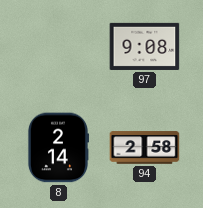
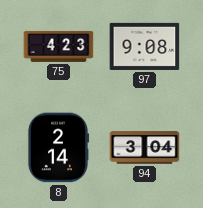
75: none -> 4:23
94: 2:58 -> 3:04
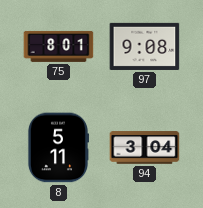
75: 4:23 -> 8:01
8: 2:14 -> 5:11
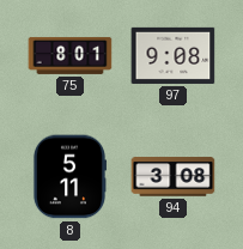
94: 3:04 -> 3:08
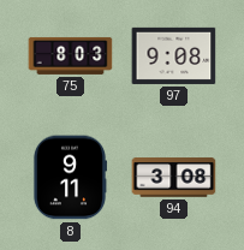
75: 8:01 -> 8:03
8: 5:11 -> 9:11
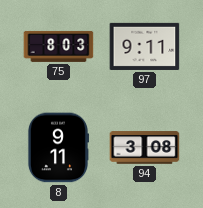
97: 9:08 -> 9:11
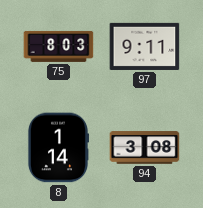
8: 9:11 -> 1:14
